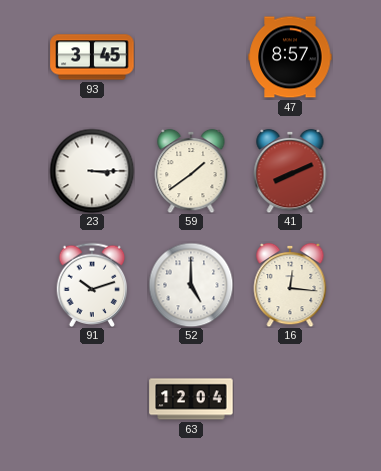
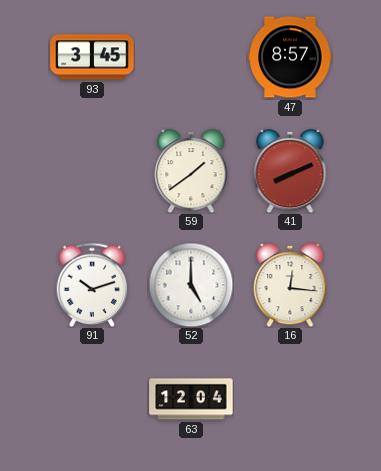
23: 3:15 -> none
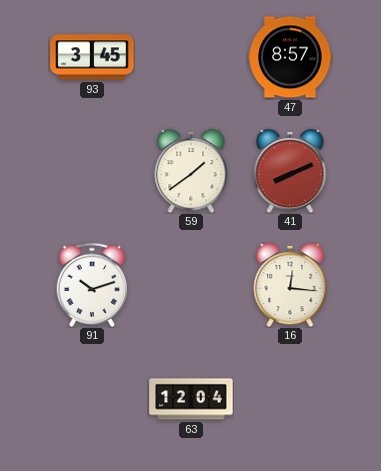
52: 5:00 -> none
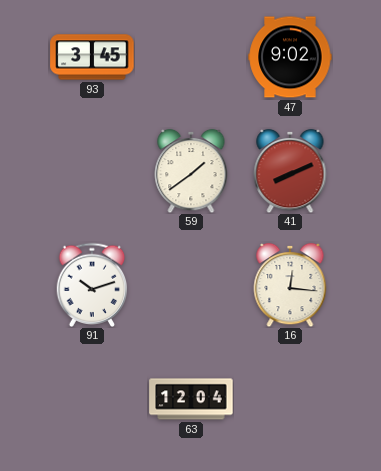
47: 8:57 -> 9:02
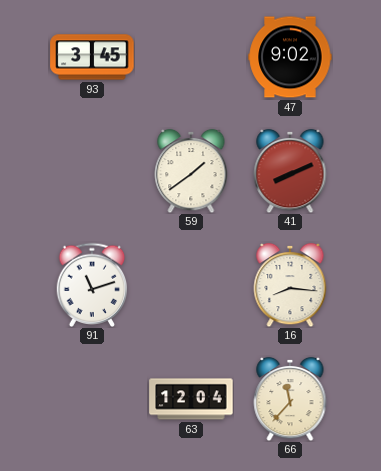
91: 10:12 -> 11:12
16: 12:16 -> 8:16
66: none -> 11:37
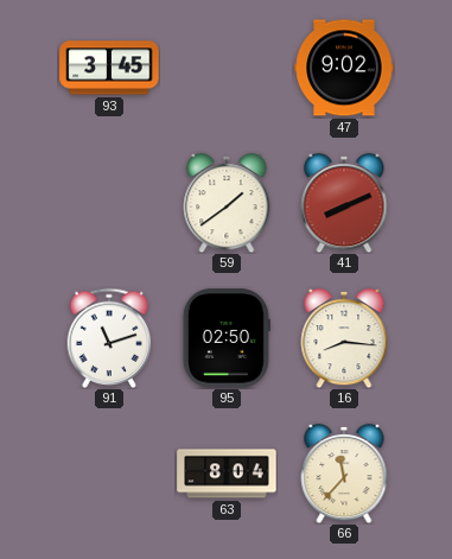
95: none -> 02:50
63: 12:04 -> 8:04
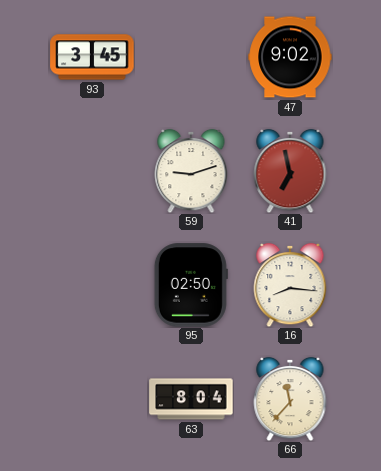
59: 1:39 -> 9:12
41: 8:11 -> 6:58
91: 11:12 -> none
